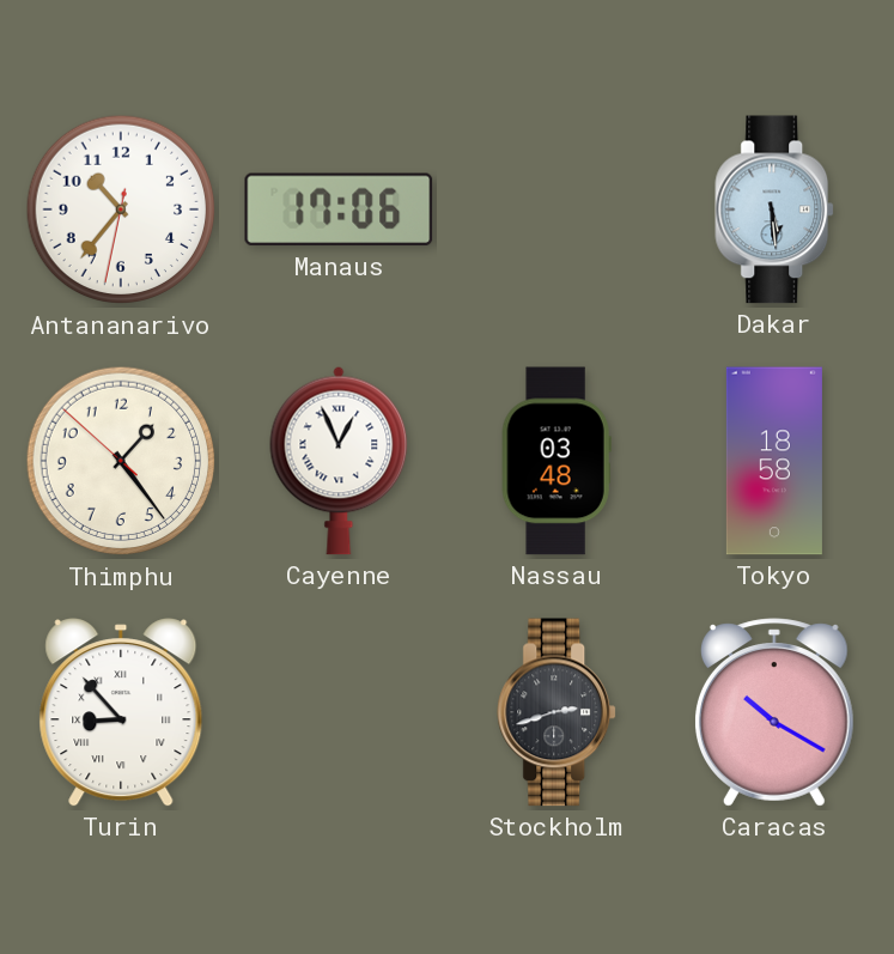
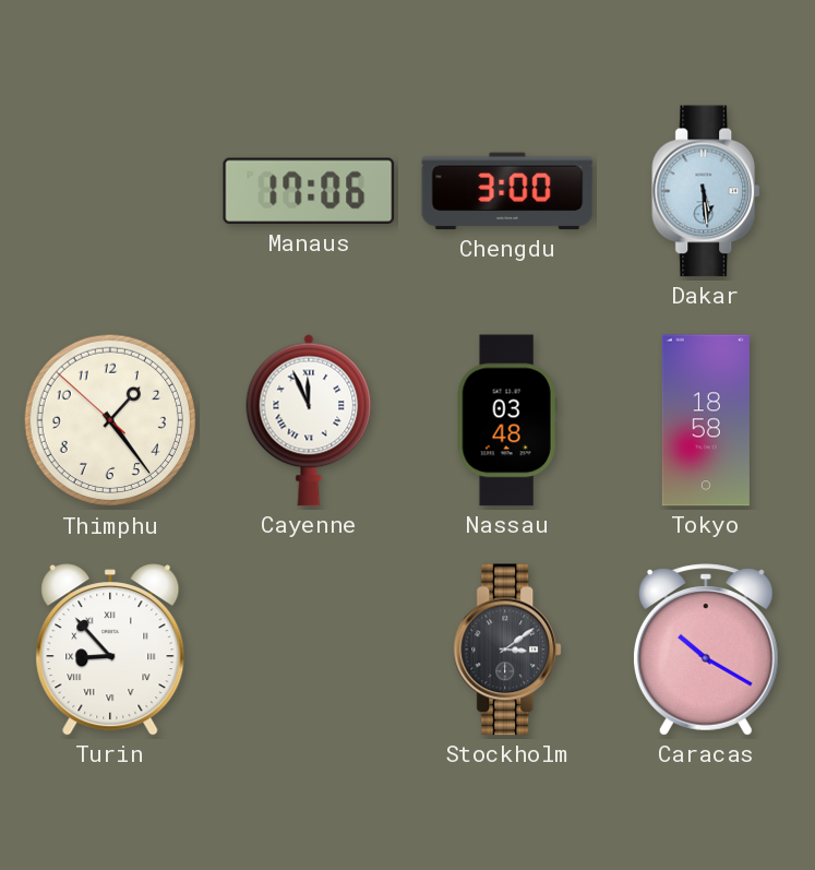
Antananarivo: 10:36 -> none
Chengdu: none -> 3:00
Cayenne: 12:56 -> 11:56
Stockholm: 2:42 -> 3:09
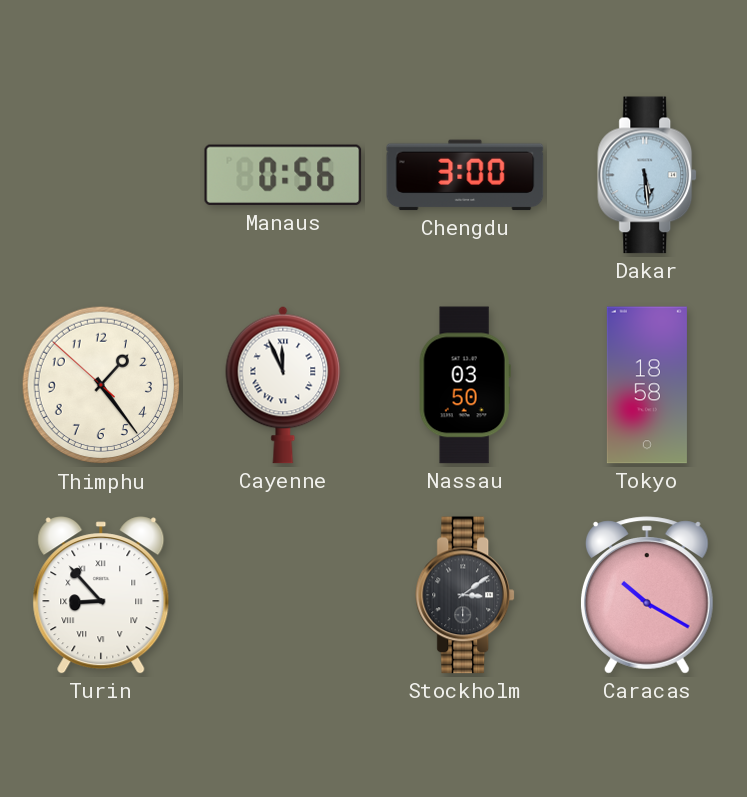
Manaus: 17:06 -> 0:56
Nassau: 03:48 -> 03:50
